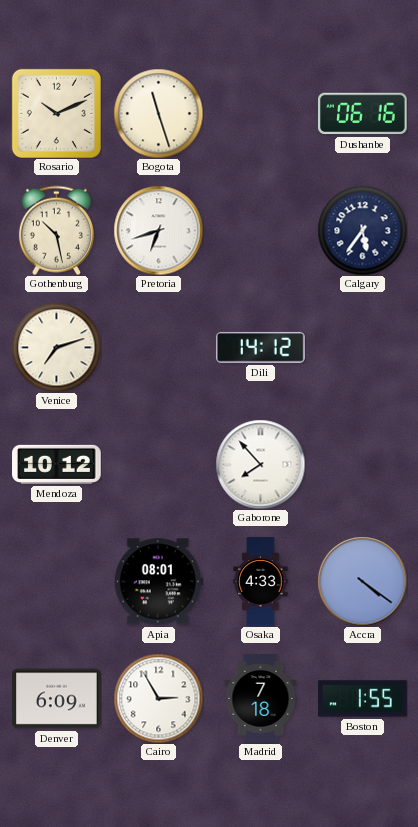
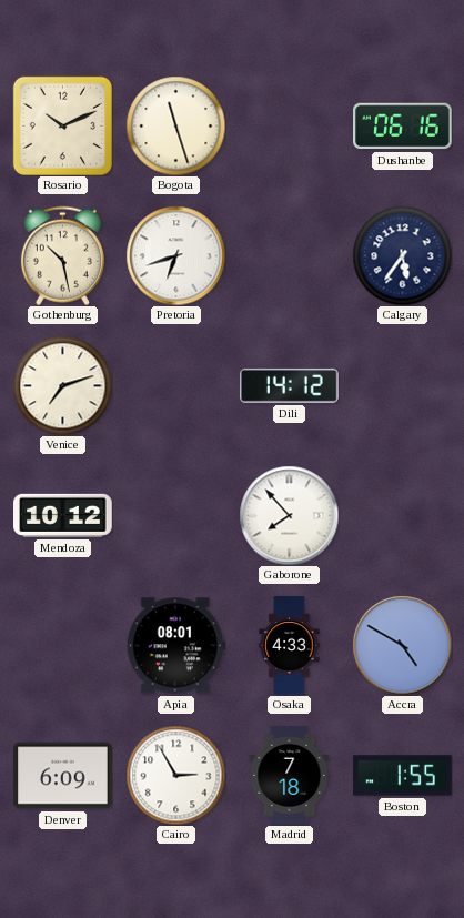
Accra: 4:21 -> 4:50
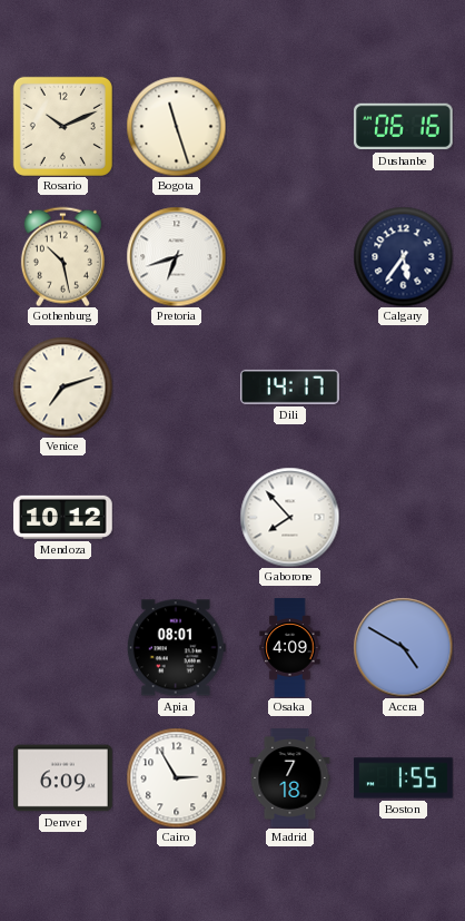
Dili: 14:12 -> 14:17
Osaka: 4:33 -> 4:09
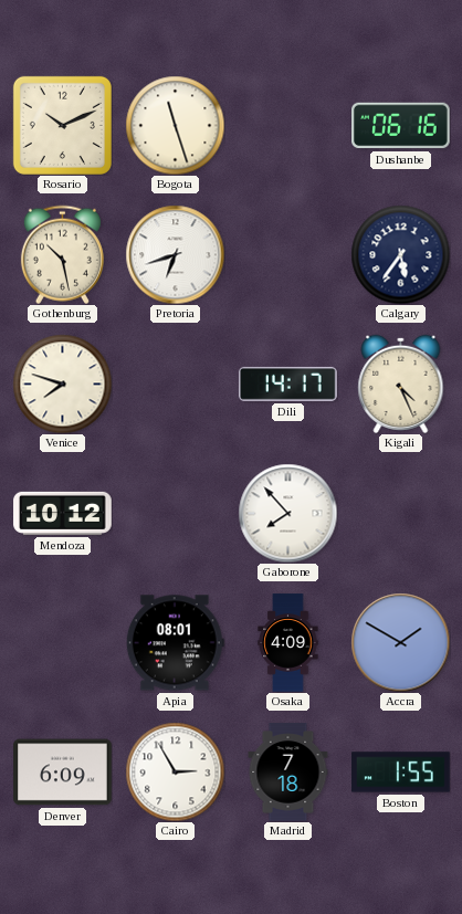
Venice: 7:12 -> 7:48
Kigali: none -> 4:26
Accra: 4:50 -> 1:50
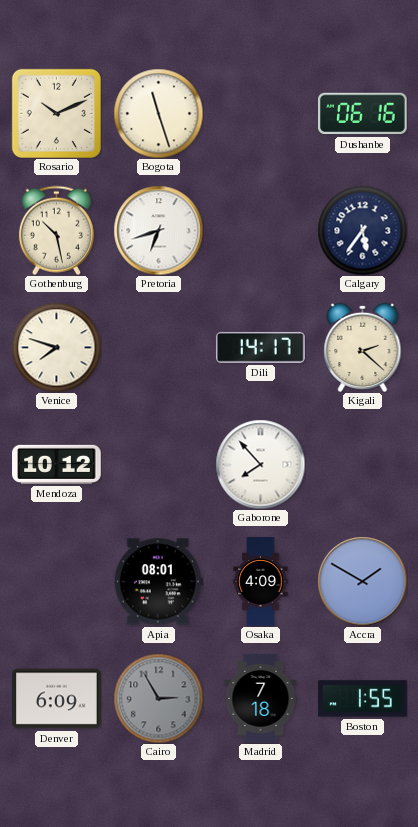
Kigali: 4:26 -> 2:22
Cairo dial: white -> grey
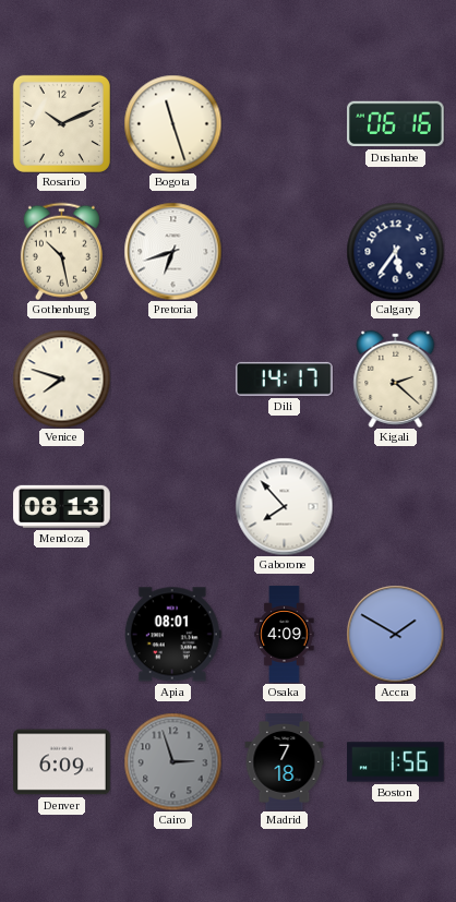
Mendoza: 10:12 -> 08:13
Cairo: 2:55 -> 2:57
Boston: 1:55 -> 1:56
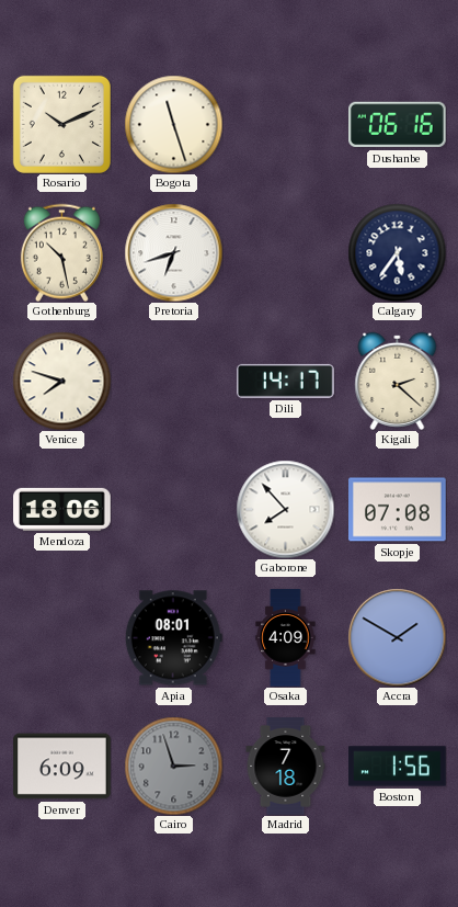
Mendoza: 08:13 -> 18:06
Skopje: none -> 07:08
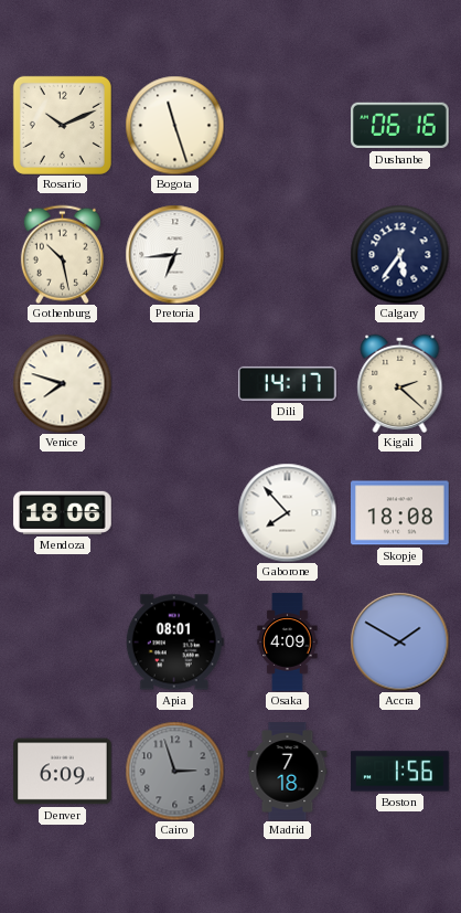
Pretoria: 6:42 -> 6:44
Skopje: 07:08 -> 18:08
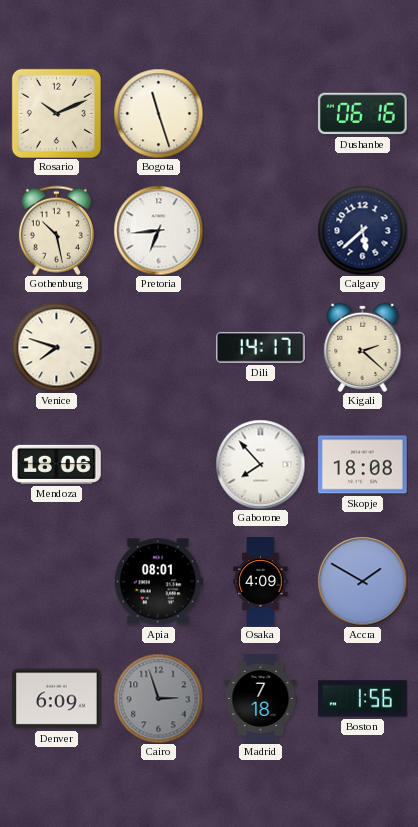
Calgary: 5:36 -> 5:38
